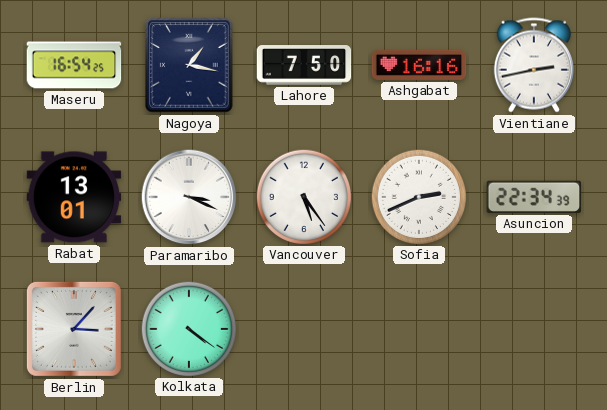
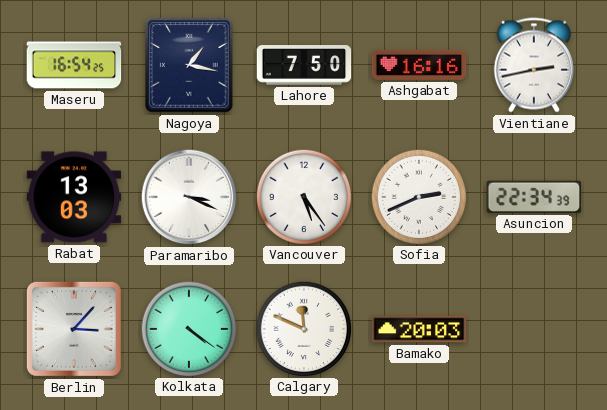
Rabat: 13:01 -> 13:03
Calgary: none -> 11:49
Bamako: none -> 20:03
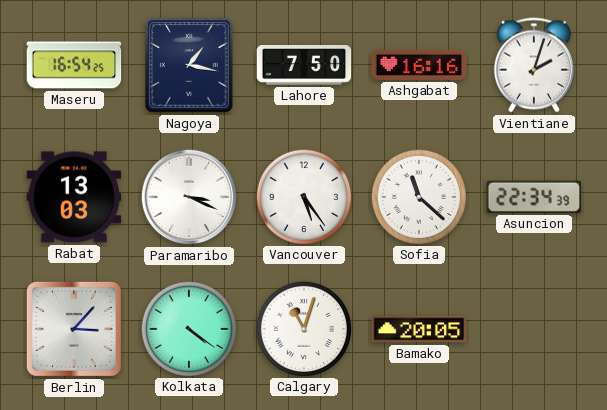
Vientiane: 2:43 -> 2:03
Sofia: 2:41 -> 11:22
Calgary: 11:49 -> 11:03
Bamako: 20:03 -> 20:05
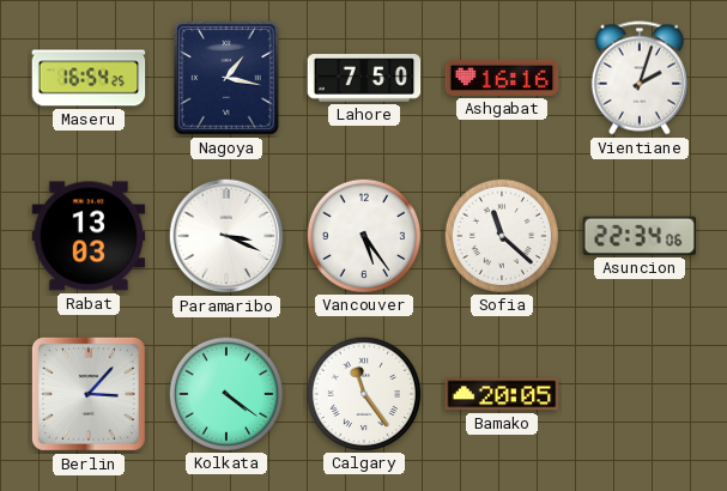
Asuncion: 22:34:39 -> 22:34:06
Calgary: 11:03 -> 11:24
